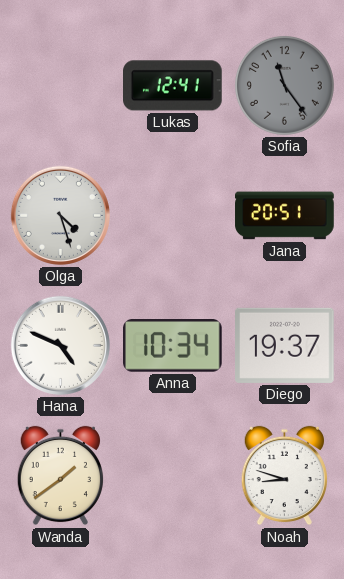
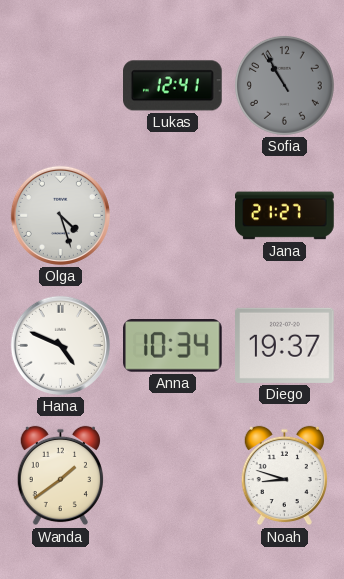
Sofia: 11:24 -> 10:55
Jana: 20:51 -> 21:27
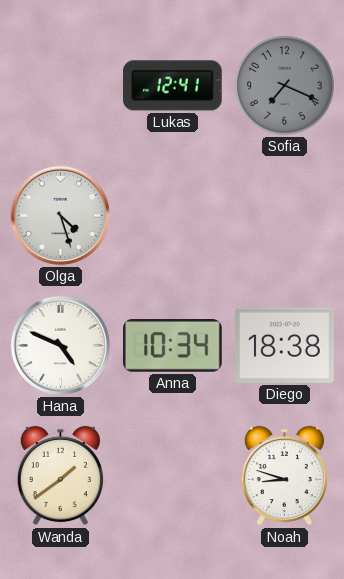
Sofia: 10:55 -> 7:19
Jana: 21:27 -> none
Diego: 19:37 -> 18:38
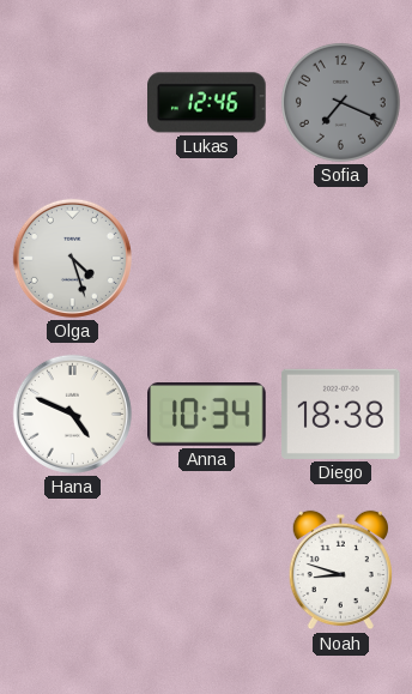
Lukas: 12:41 -> 12:46
Wanda: 1:39 -> none
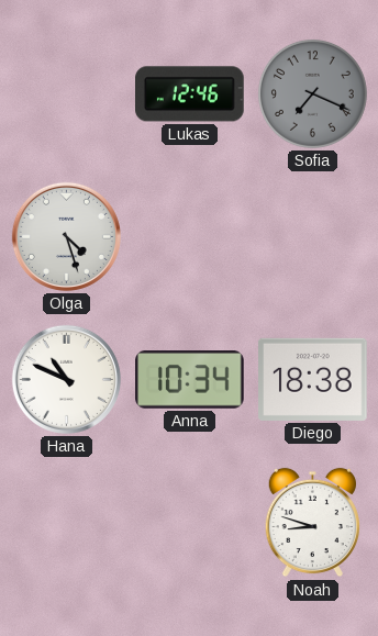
Hana: 4:49 -> 10:49
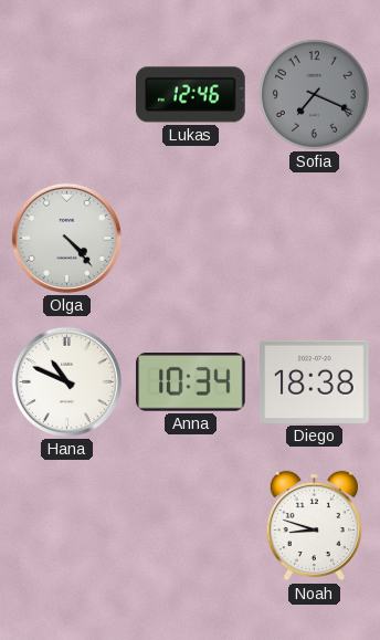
Olga: 4:27 -> 4:23
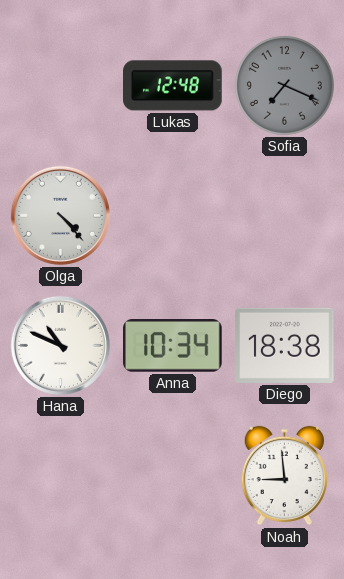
Lukas: 12:46 -> 12:48
Noah: 8:48 -> 8:59
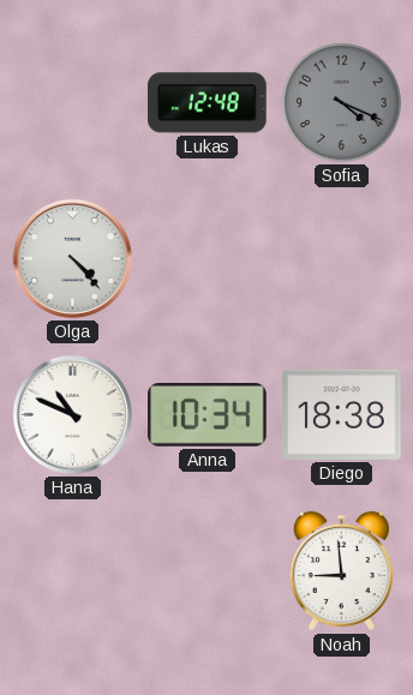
Sofia: 7:19 -> 4:19
